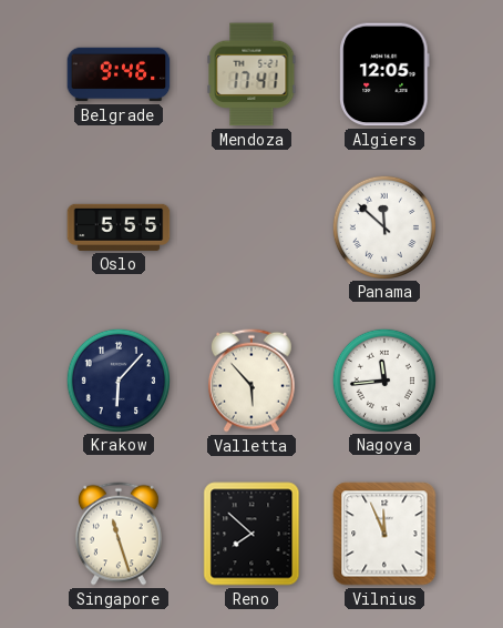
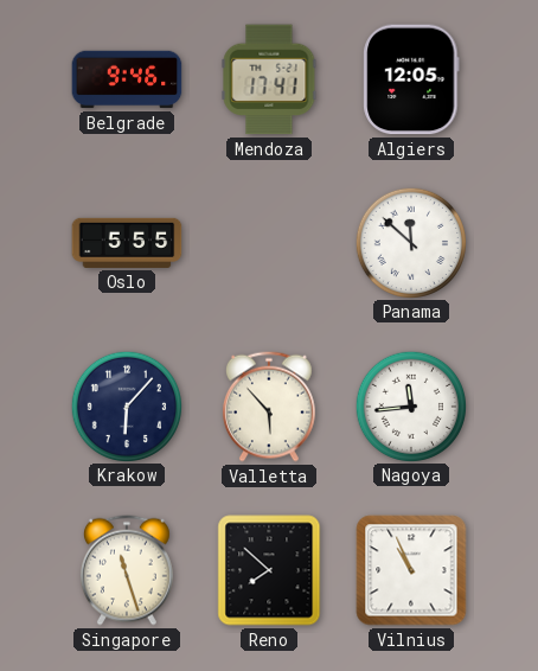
Vilnius: 11:56 -> 10:56
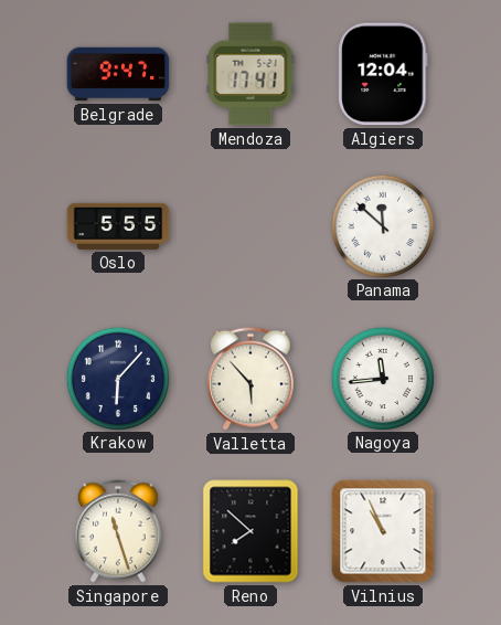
Belgrade: 9:46 -> 9:47
Algiers: 12:05 -> 12:04
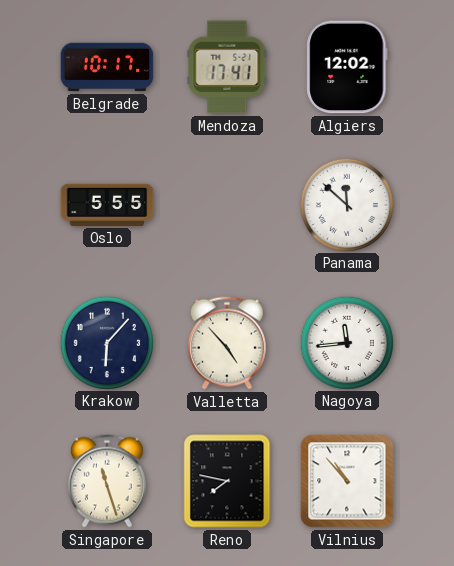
Belgrade: 9:47 -> 10:17
Algiers: 12:04 -> 12:02
Valletta: 5:53 -> 4:53
Reno: 7:52 -> 7:47
Vilnius: 10:56 -> 10:53
